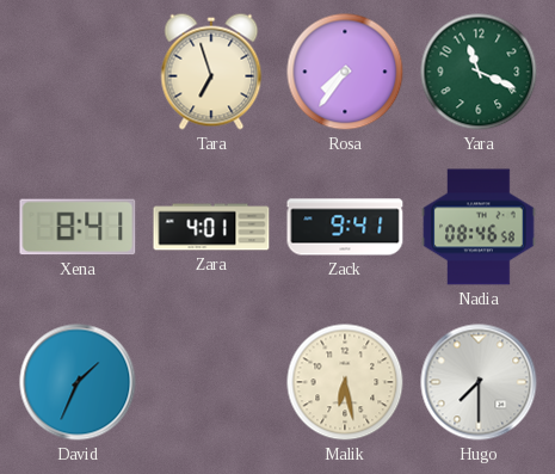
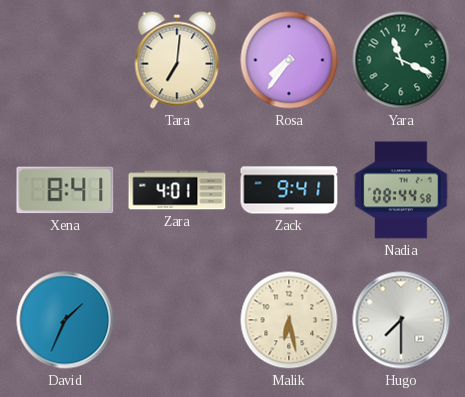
Tara: 6:57 -> 7:01
Nadia: 08:46 -> 08:44
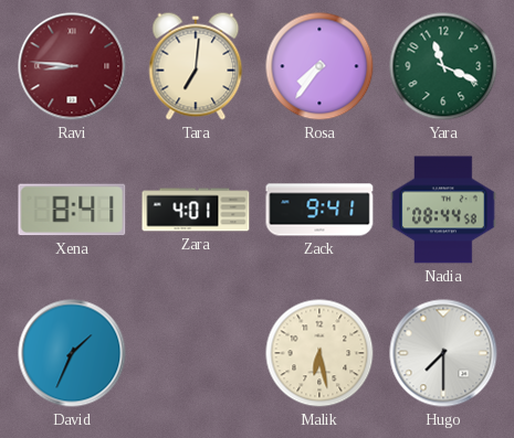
Ravi: none -> 8:46
